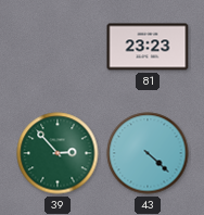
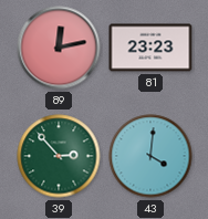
89: none -> 12:13
43: 4:22 -> 4:01
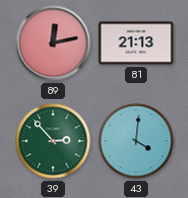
81: 23:23 -> 21:13
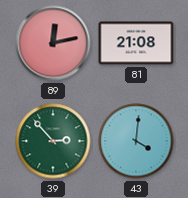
81: 21:13 -> 21:08
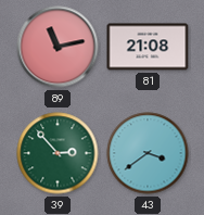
89: 12:13 -> 11:13
43: 4:01 -> 3:39
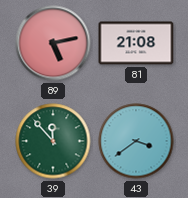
89: 11:13 -> 5:13
39: 2:53 -> 11:53
